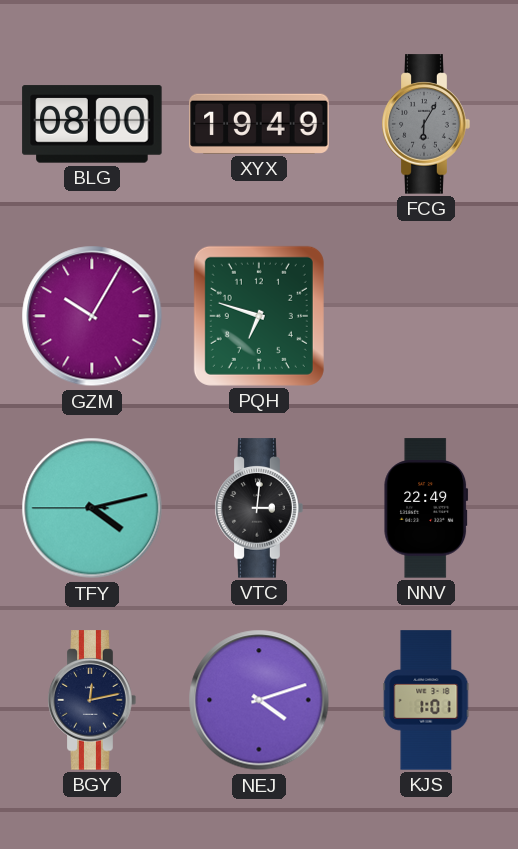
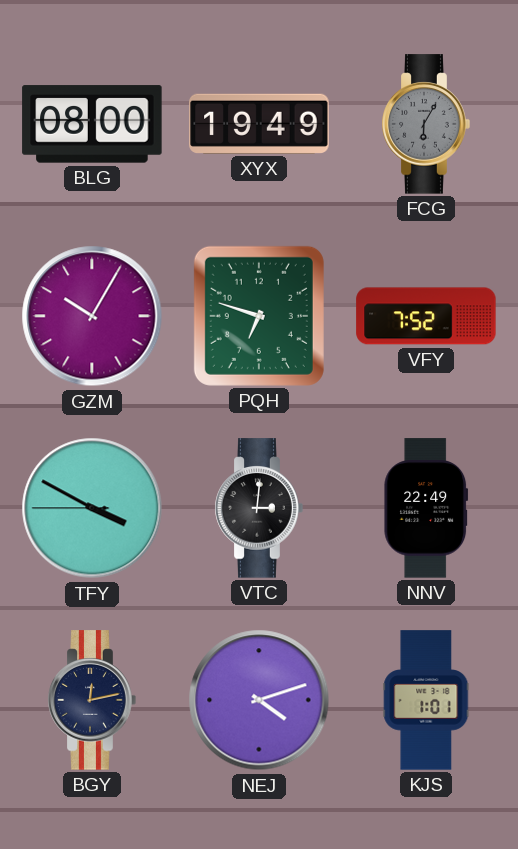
VFY: none -> 7:52
TFY: 4:12 -> 3:49
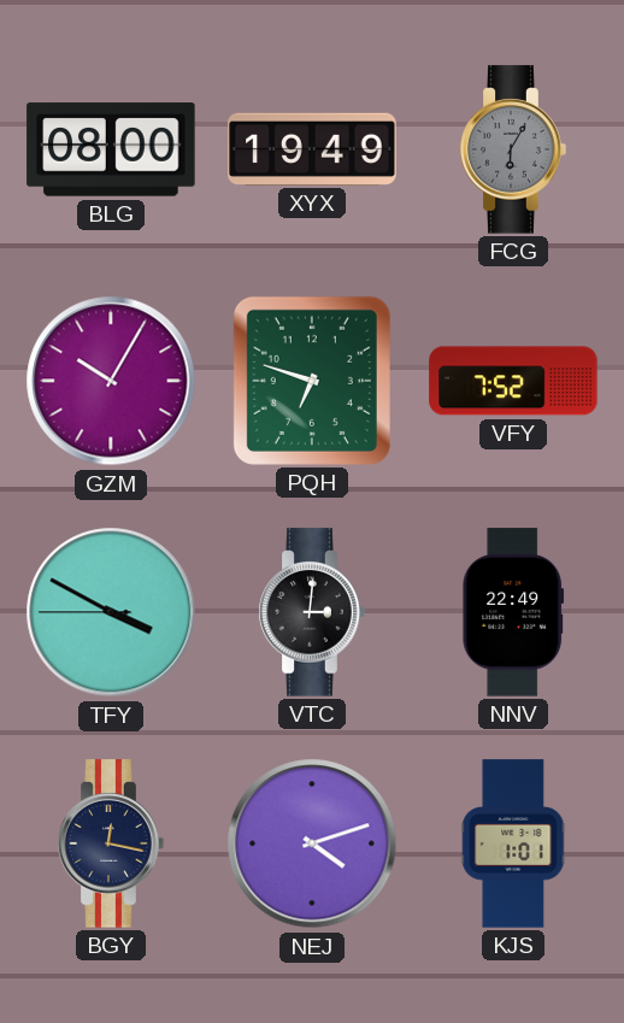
BGY: 12:13 -> 12:17
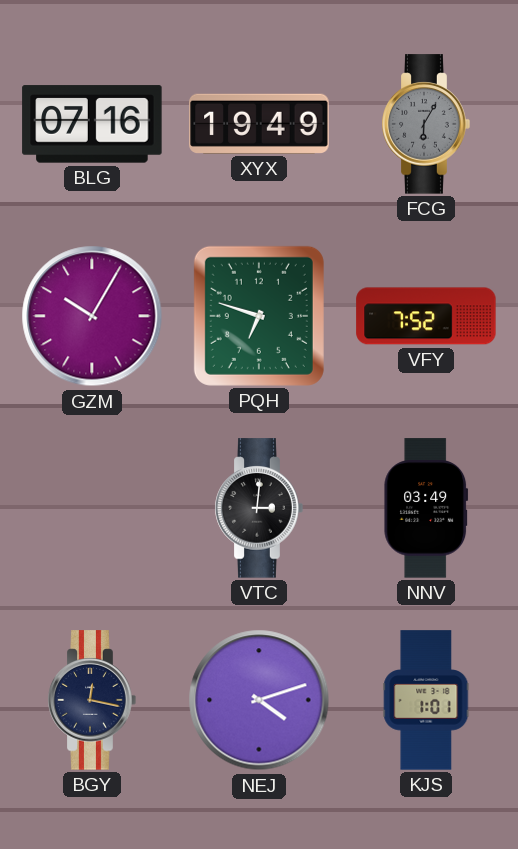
BLG: 08:00 -> 07:16
TFY: 3:49 -> none
NNV: 22:49 -> 03:49
